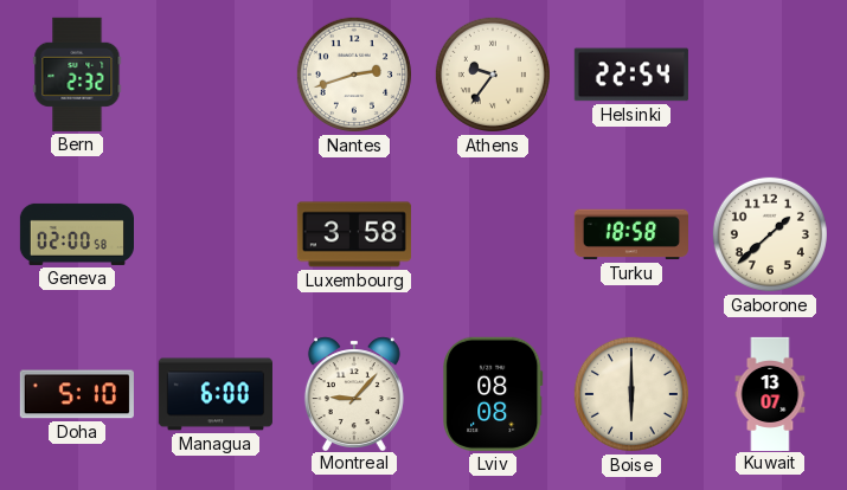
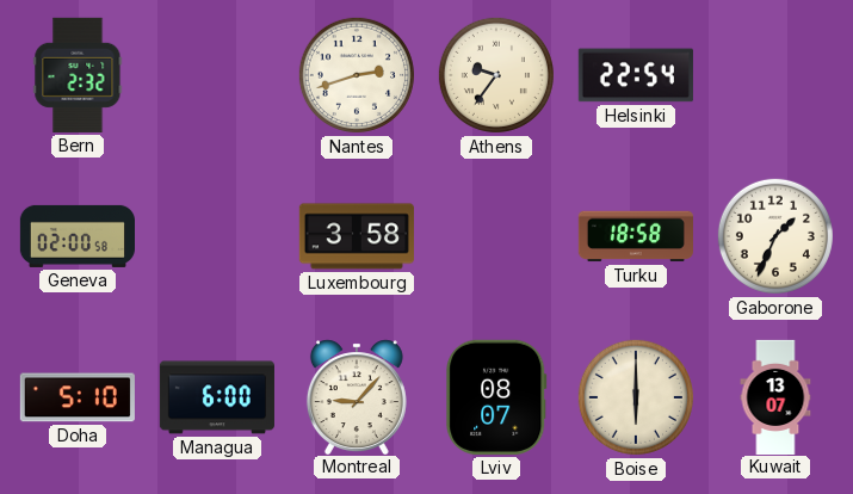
Gaborone: 1:38 -> 1:34
Lviv: 08:08 -> 08:07
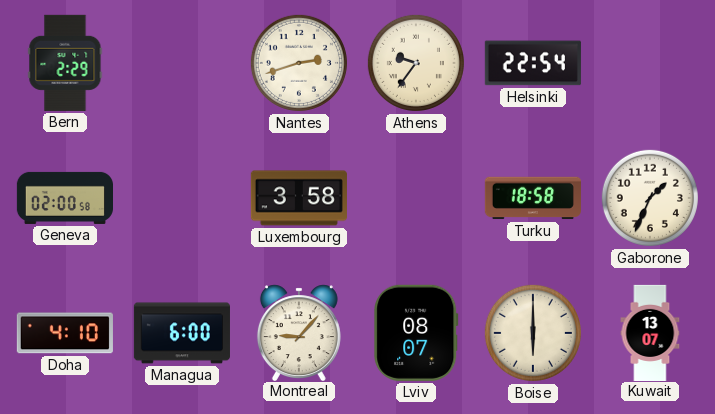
Bern: 2:32 -> 2:29
Doha: 5:10 -> 4:10
